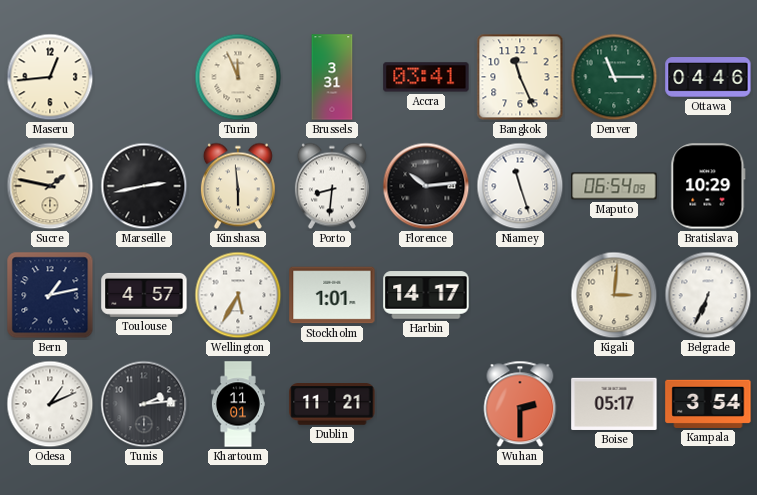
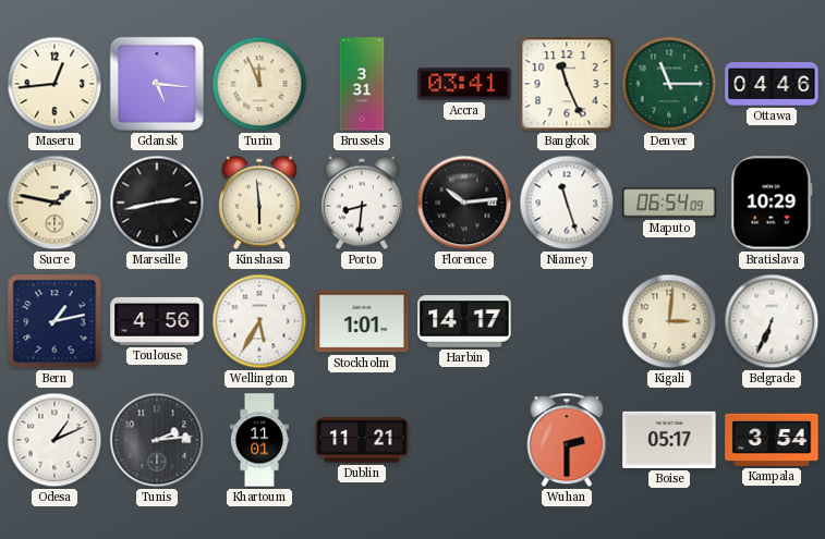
Gdansk: none -> 5:16
Toulouse: 4:57 -> 4:56
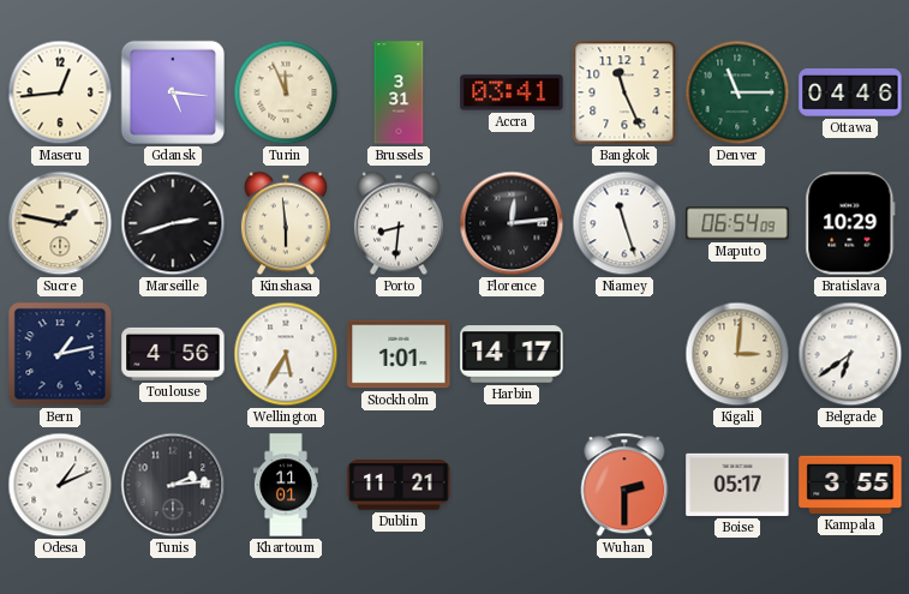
Marseille: 2:43 -> 2:42
Florence: 10:14 -> 12:14
Belgrade: 6:34 -> 6:39
Kampala: 3:54 -> 3:55
